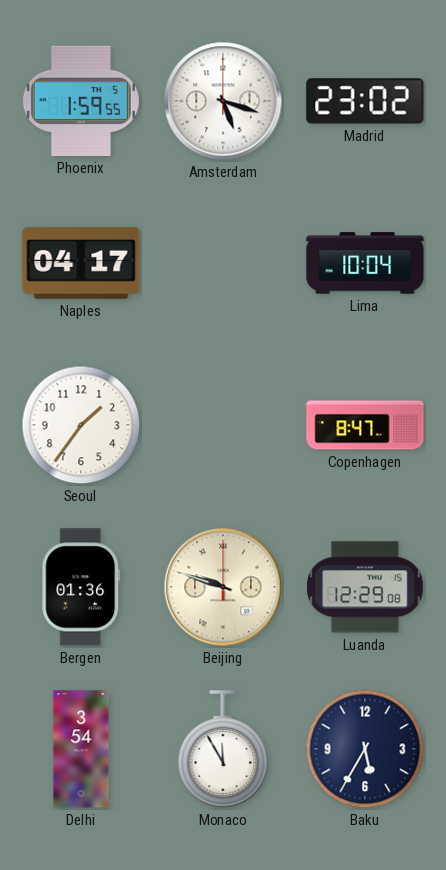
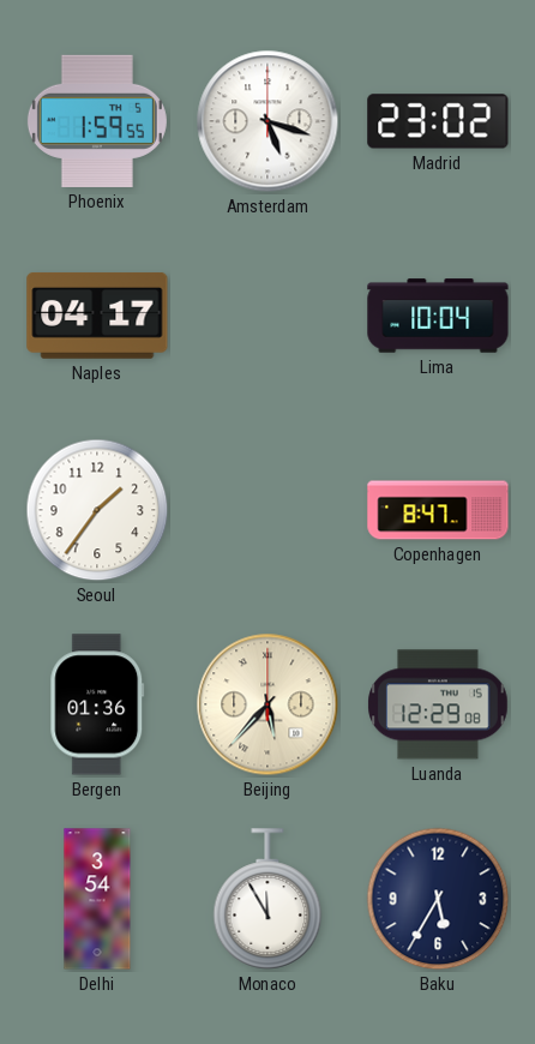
Beijing: 9:48 -> 5:37
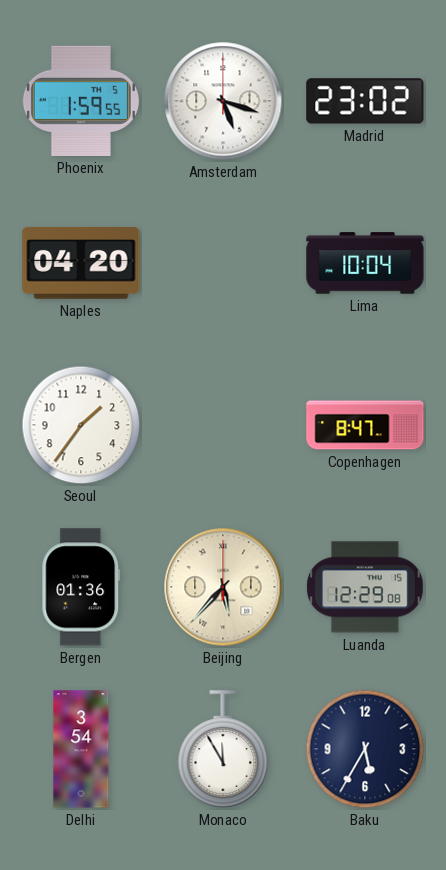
Naples: 04:17 -> 04:20
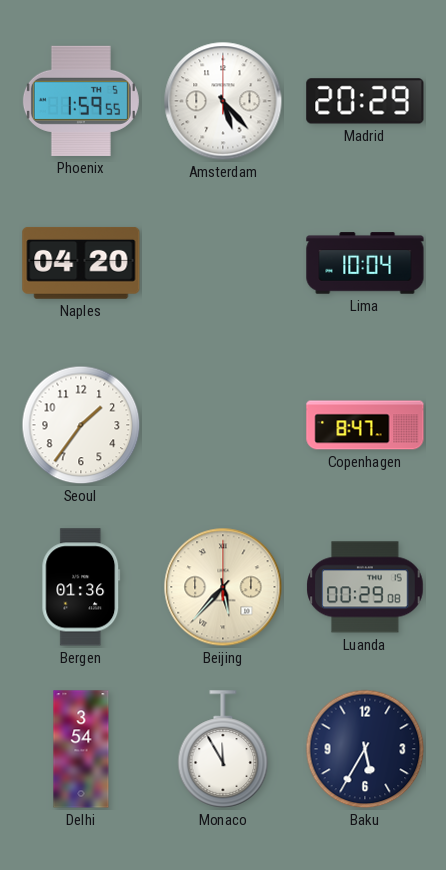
Amsterdam: 5:18 -> 5:23
Madrid: 23:02 -> 20:29
Luanda: 12:29 -> 00:29
